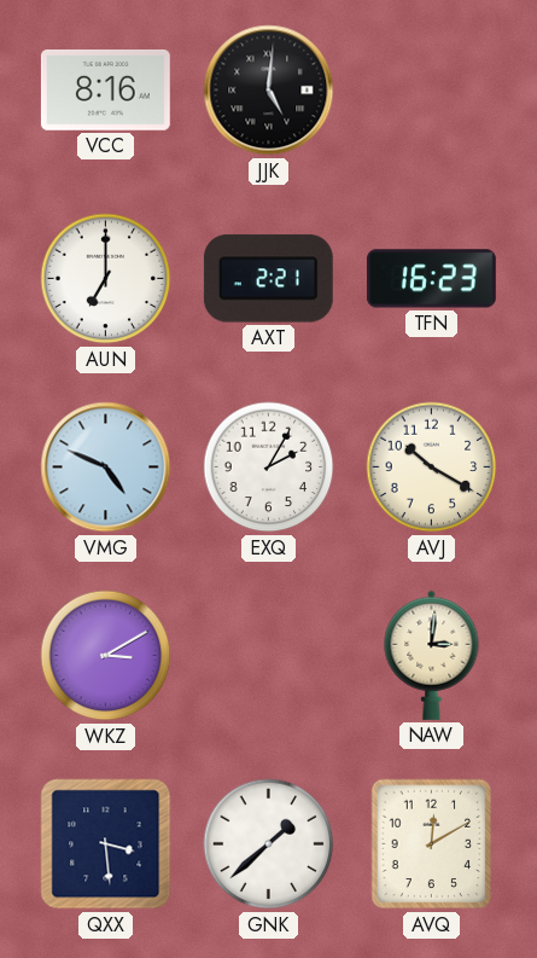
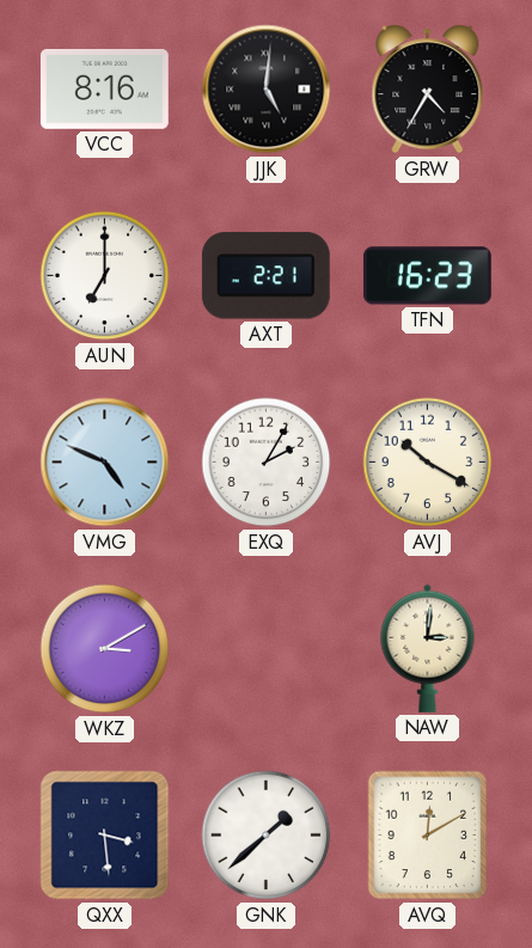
GRW: none -> 4:35
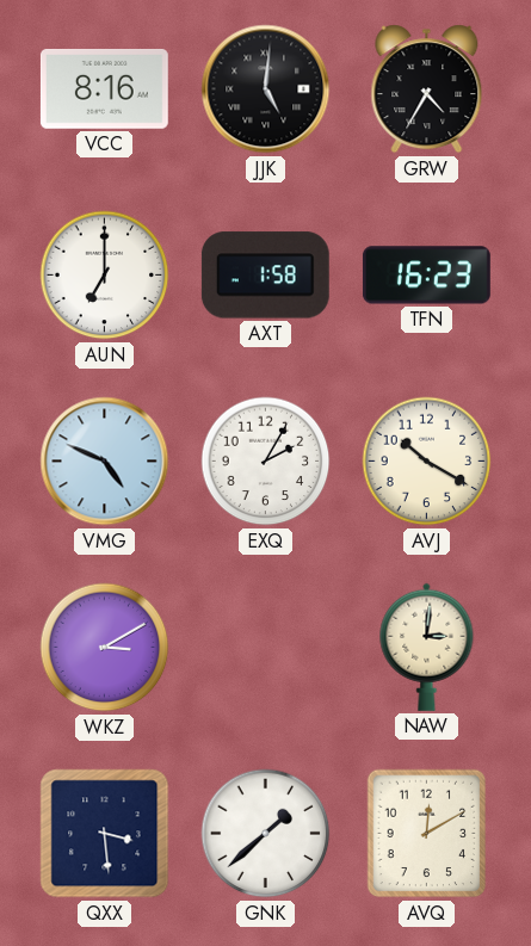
AXT: 2:21 -> 1:58
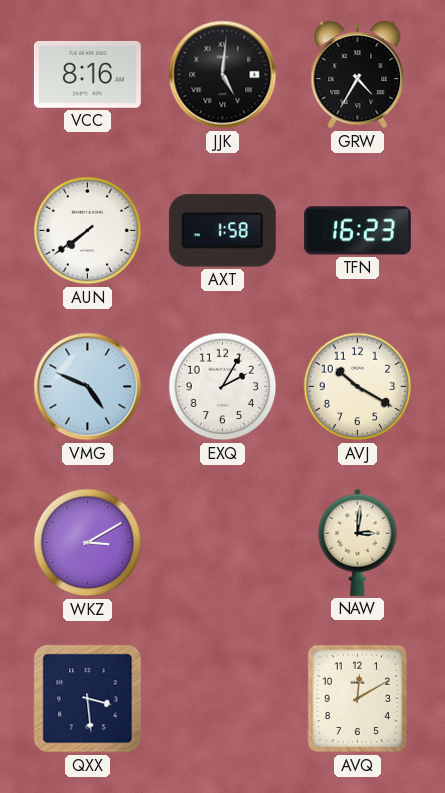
AUN: 7:00 -> 7:39
GNK: 1:38 -> none
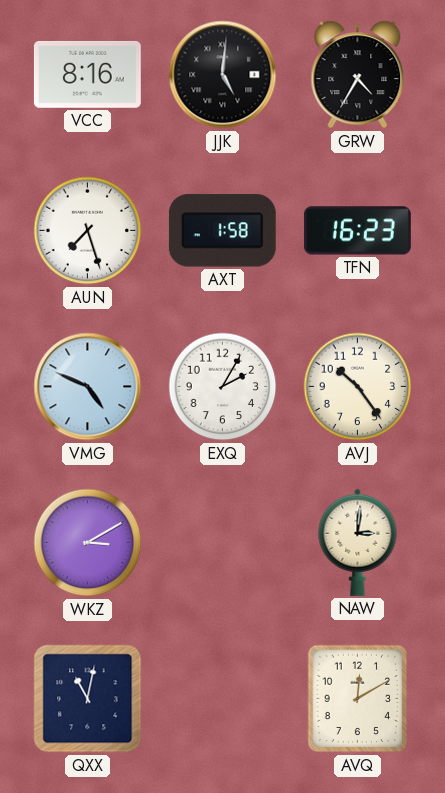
AUN: 7:39 -> 7:27
AVJ: 10:20 -> 10:24
QXX: 3:29 -> 11:02
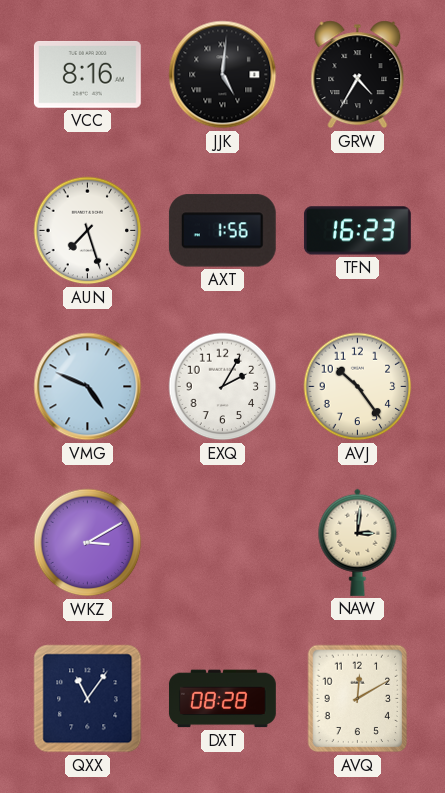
AXT: 1:58 -> 1:56
QXX: 11:02 -> 11:06
DXT: none -> 08:28
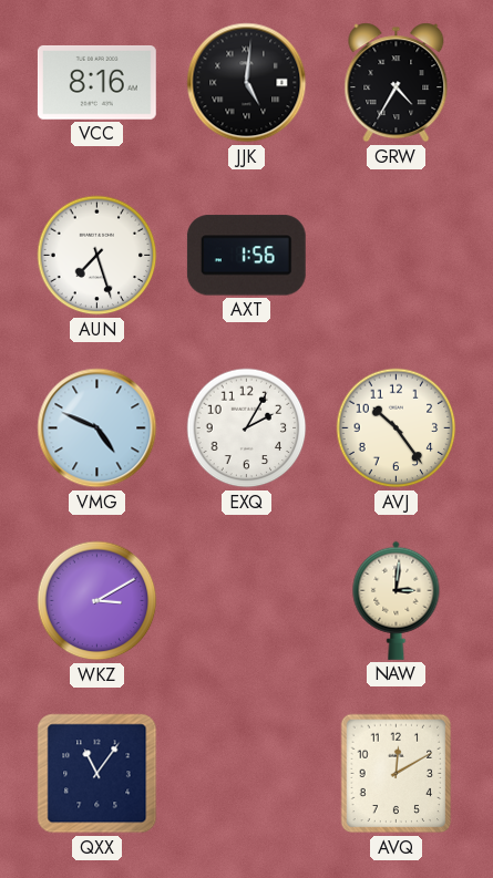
TFN: 16:23 -> none
DXT: 08:28 -> none
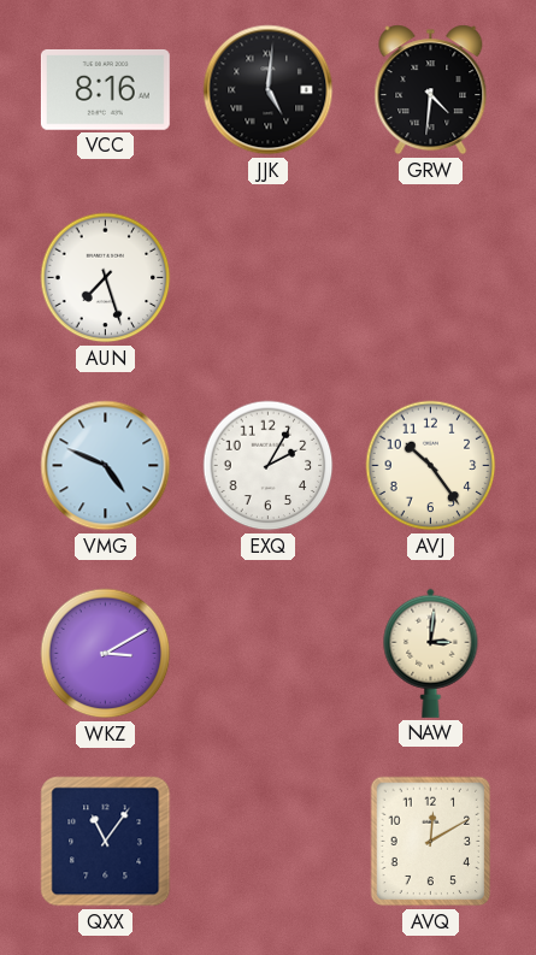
GRW: 4:35 -> 4:31
AXT: 1:56 -> none
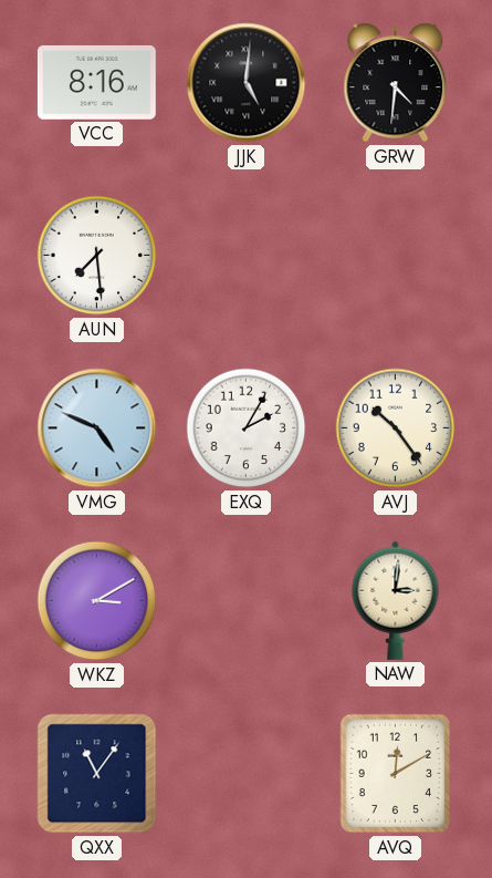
AUN: 7:27 -> 7:29
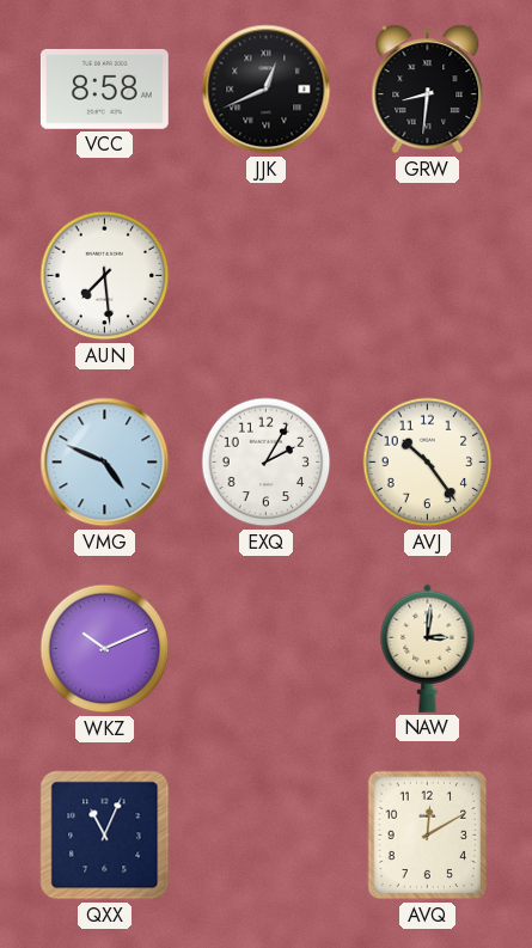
VCC: 8:16 -> 8:58
JJK: 5:01 -> 12:41
GRW: 4:31 -> 8:31
WKZ: 3:10 -> 10:11
QXX: 11:06 -> 11:04
